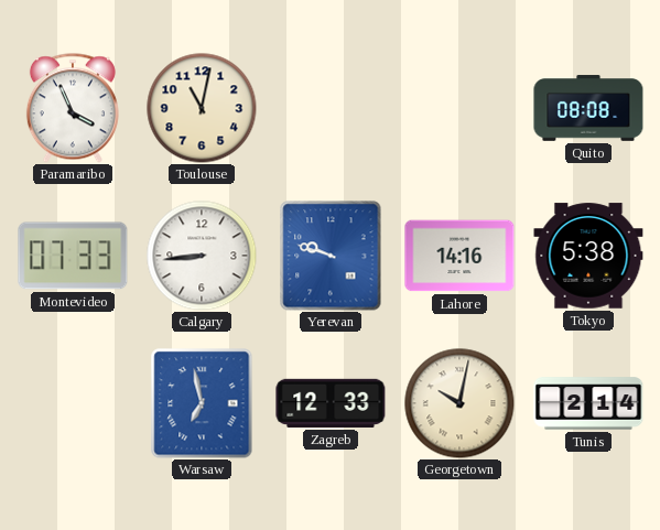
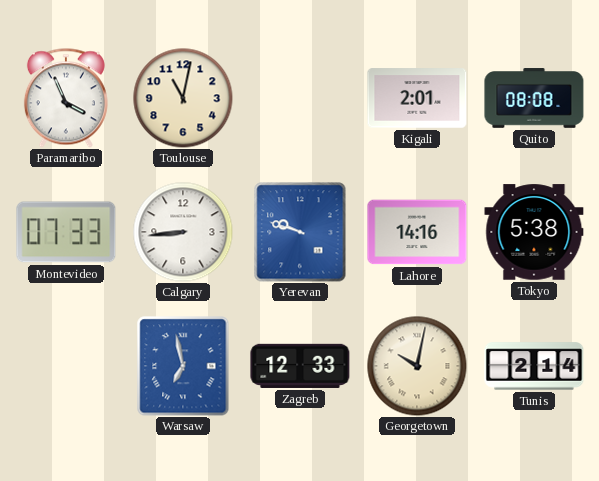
Kigali: none -> 2:01
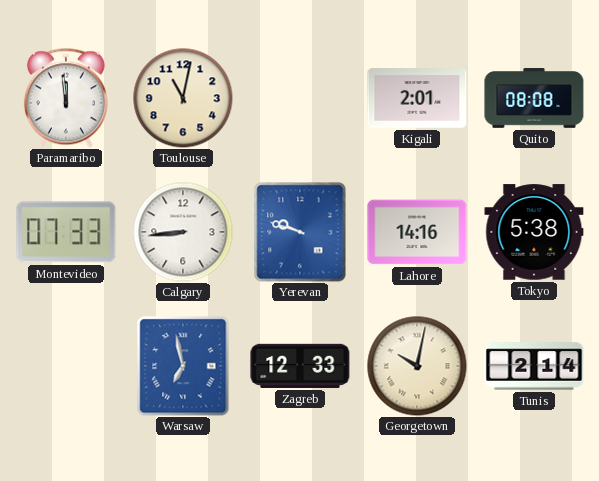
Paramaribo: 3:56 -> 11:59
